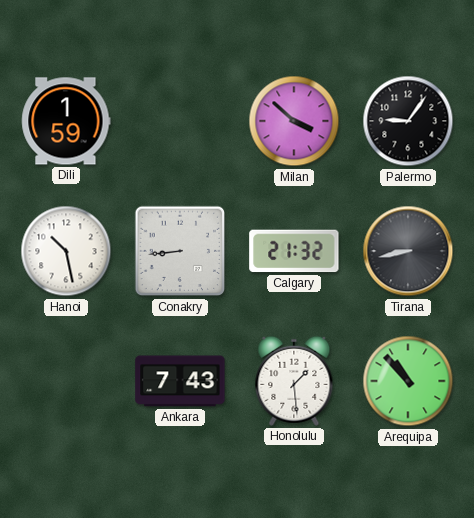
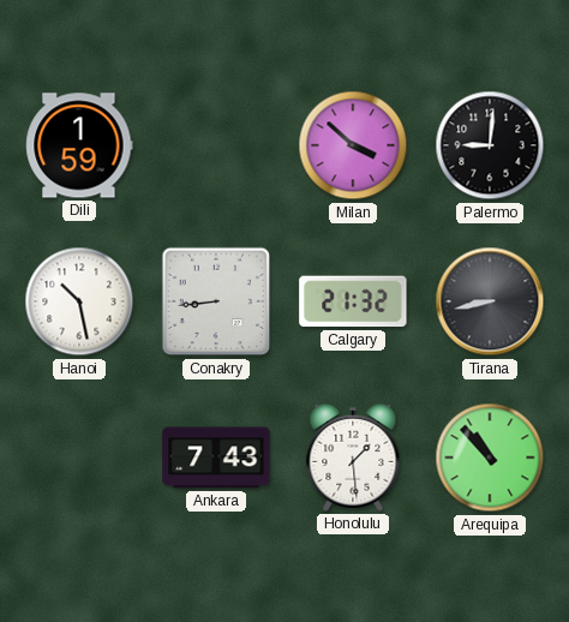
Palermo: 9:06 -> 9:01
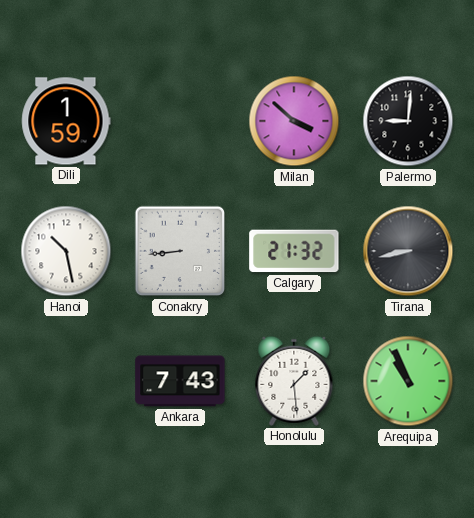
Arequipa: 10:53 -> 10:56
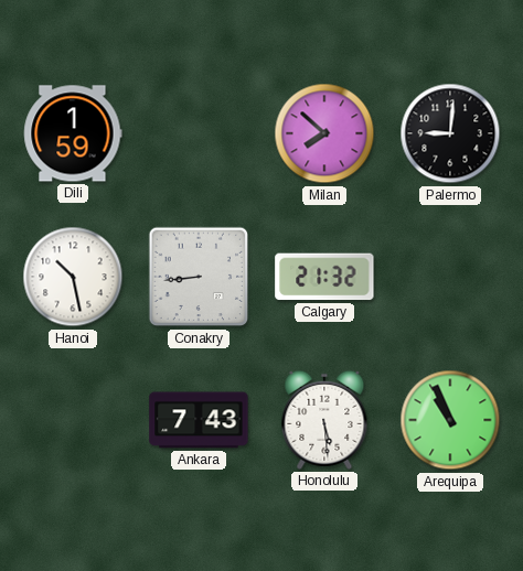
Milan: 3:52 -> 7:52
Tirana: 8:43 -> none
Honolulu: 1:29 -> 5:29
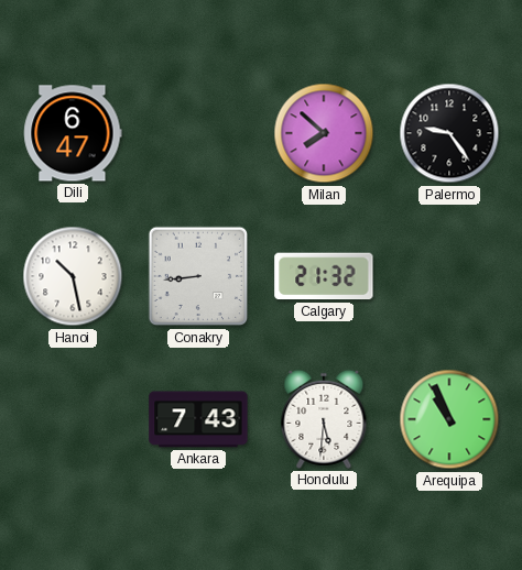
Dili: 1:59 -> 6:47
Palermo: 9:01 -> 9:24
Honolulu: 5:29 -> 5:31
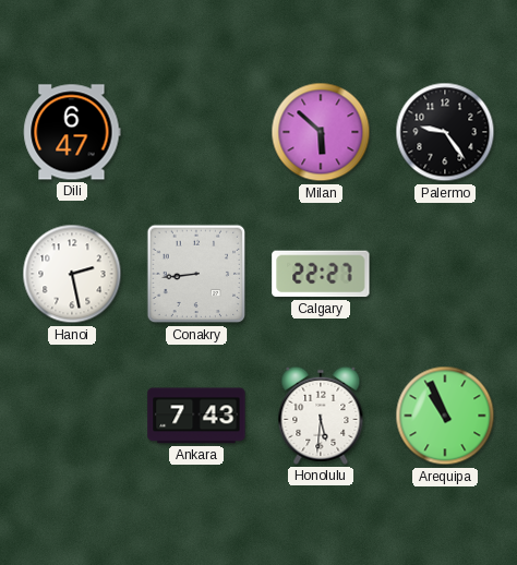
Milan: 7:52 -> 5:52
Hanoi: 10:28 -> 2:28
Calgary: 21:32 -> 22:27
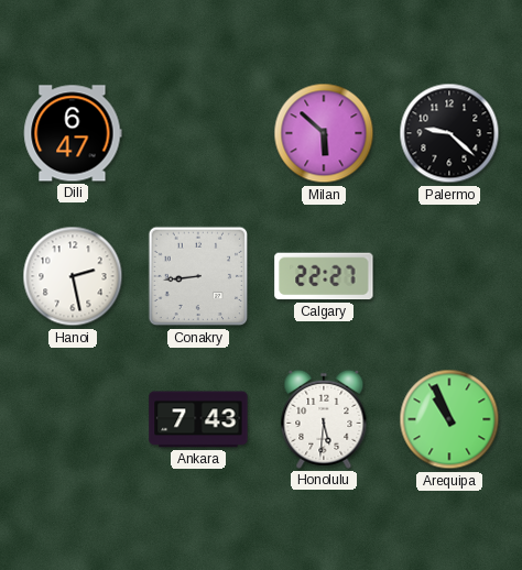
Palermo: 9:24 -> 9:22
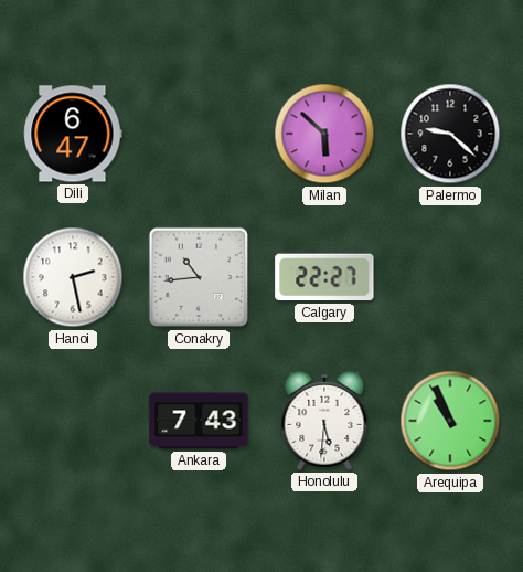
Conakry: 8:44 -> 10:44
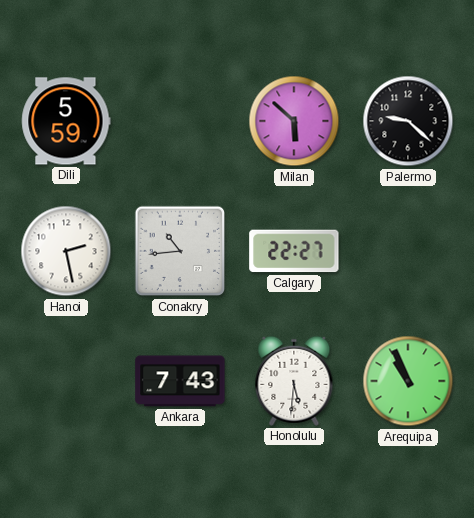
Dili: 6:47 -> 5:59
